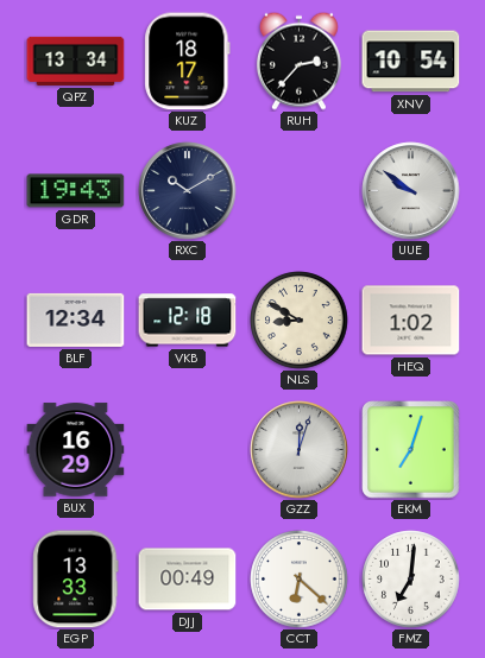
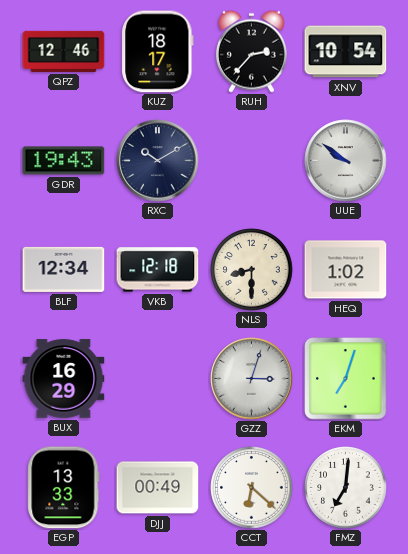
QPZ: 13:34 -> 12:46
NLS: 8:50 -> 8:30
GZZ: 12:03 -> 3:03
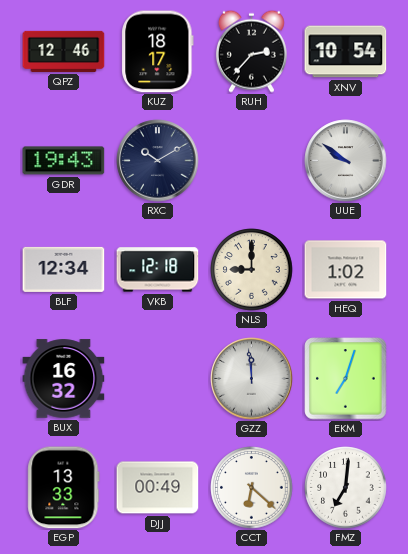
NLS: 8:30 -> 9:00
BUX: 16:29 -> 16:32
GZZ: 3:03 -> 11:59
